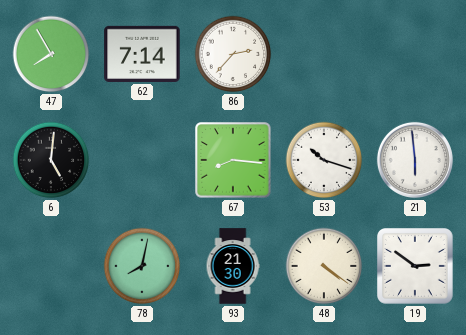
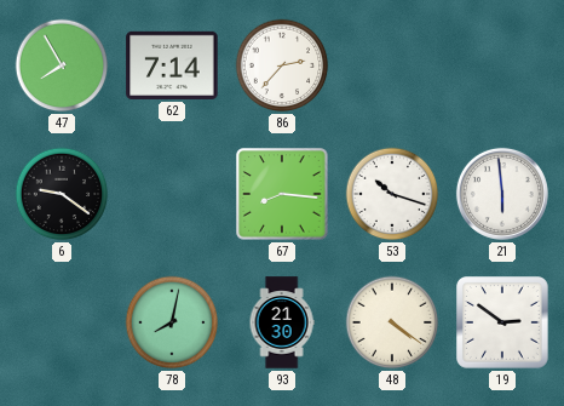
6: 5:01 -> 9:21
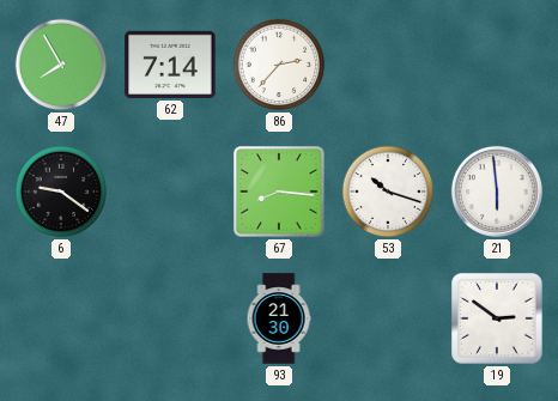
78: 8:02 -> none
48: 4:21 -> none
